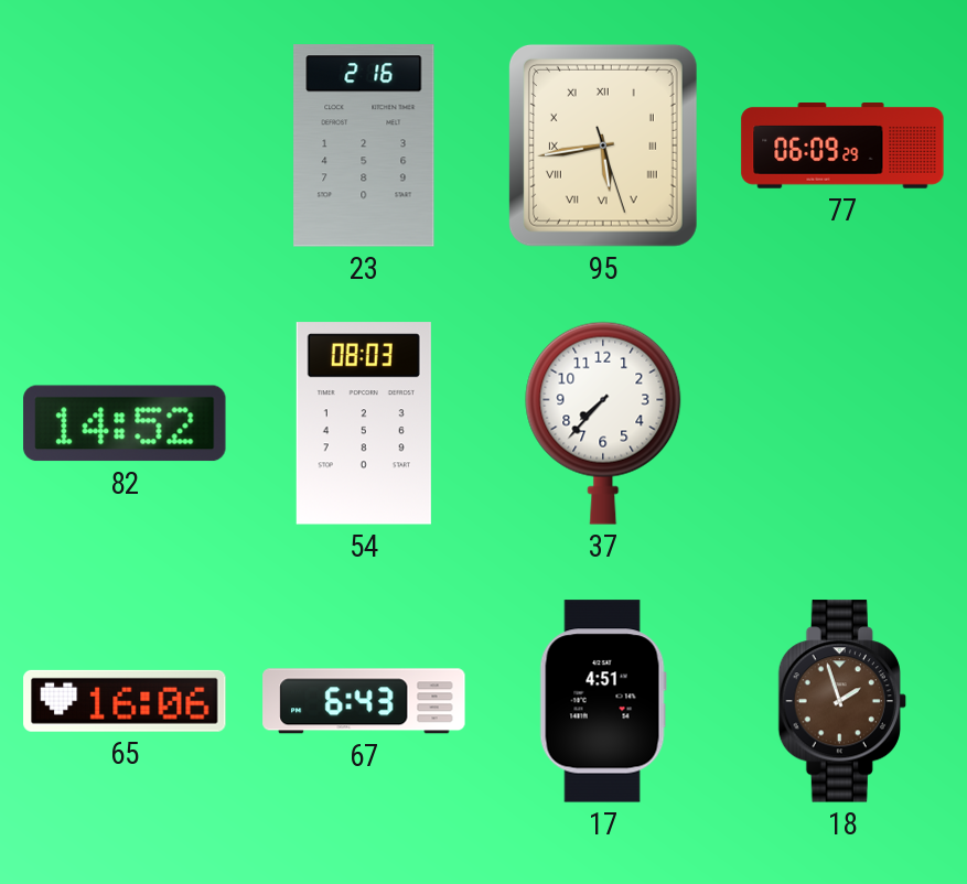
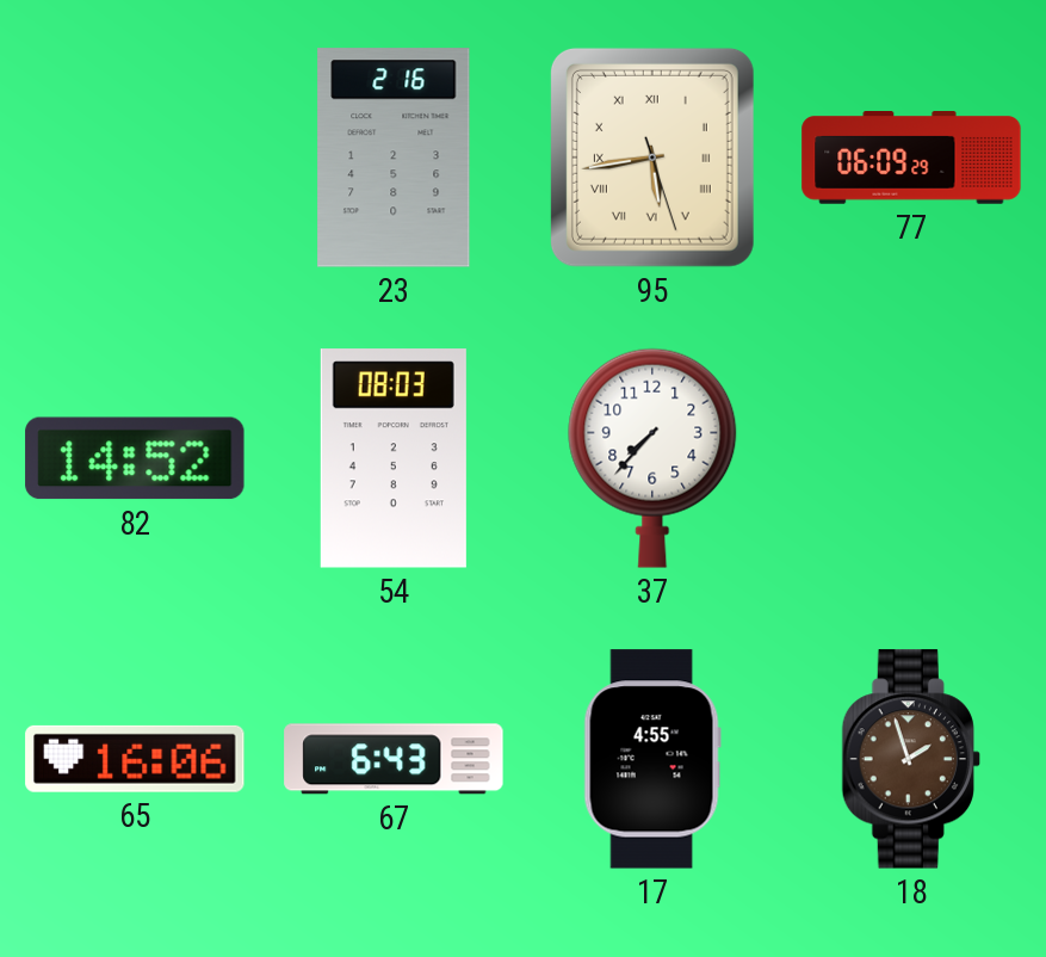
17: 4:51 -> 4:55
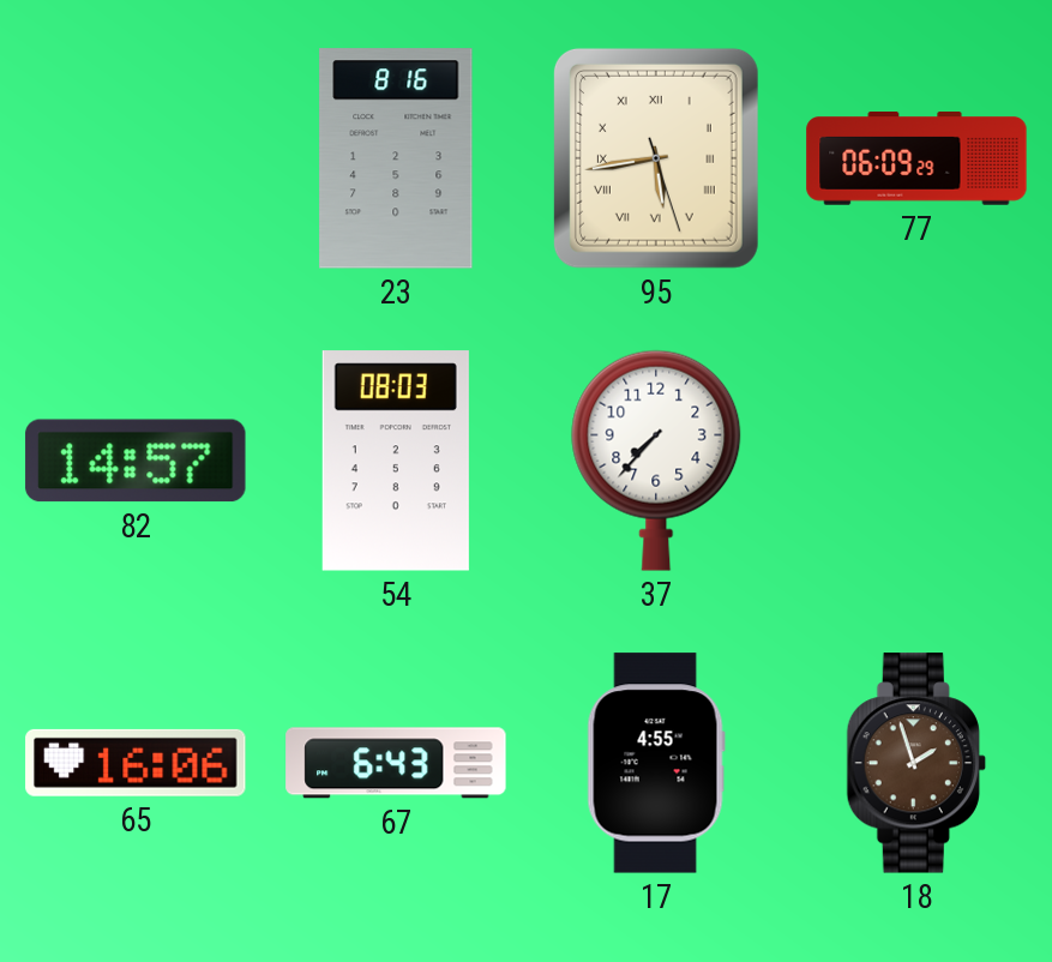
23: 2:16 -> 8:16
82: 14:52 -> 14:57
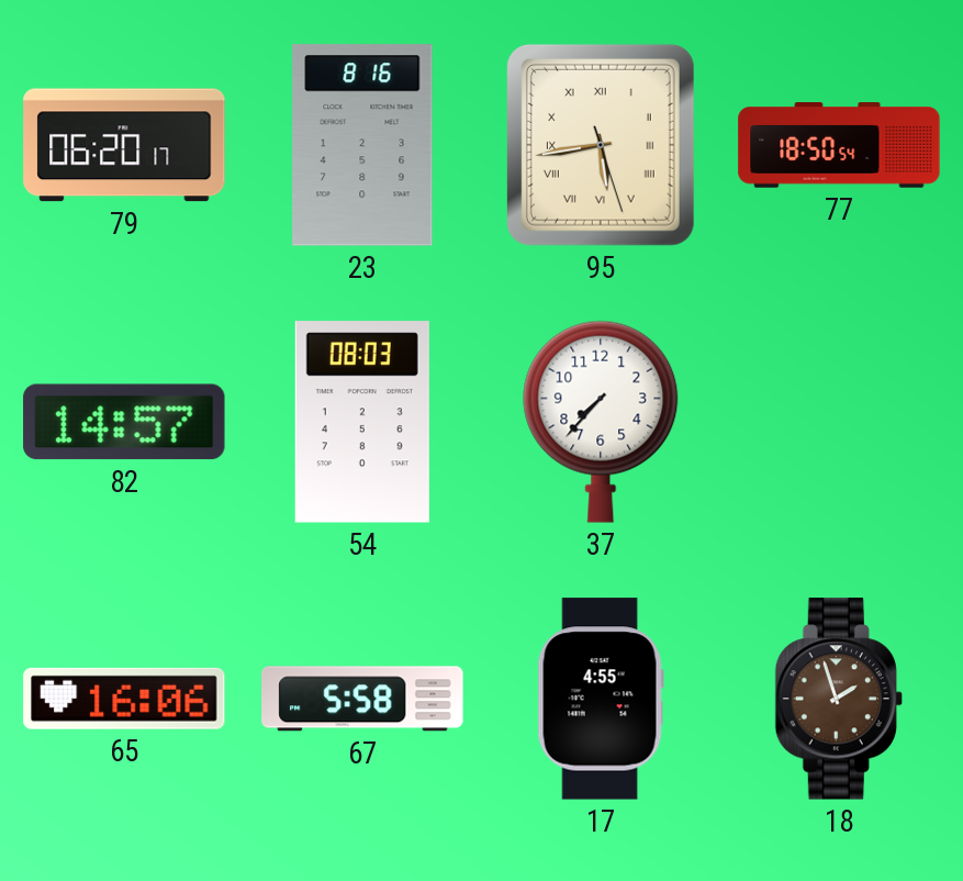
79: none -> 06:20
77: 06:09 -> 18:50
67: 6:43 -> 5:58
